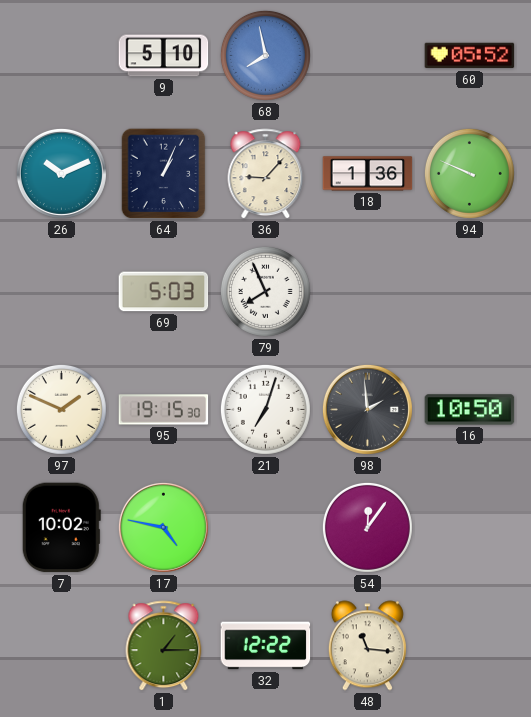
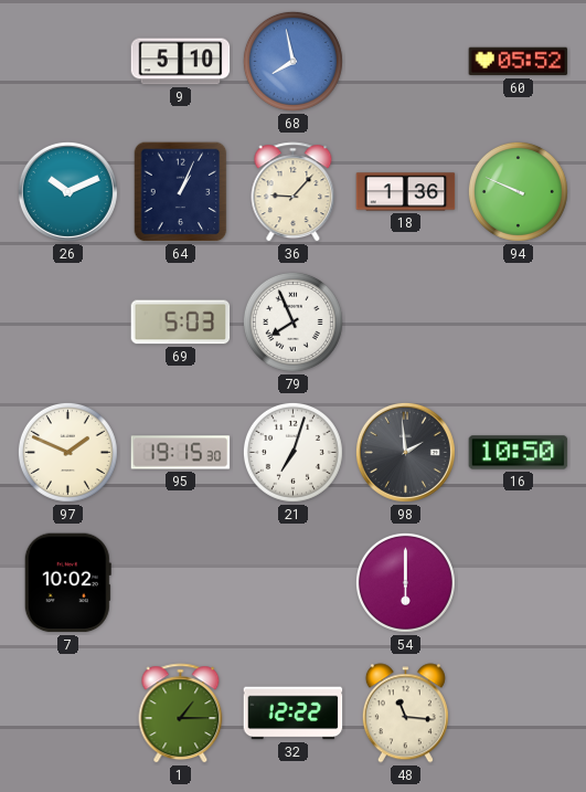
17: 4:47 -> none
54: 12:06 -> 6:00
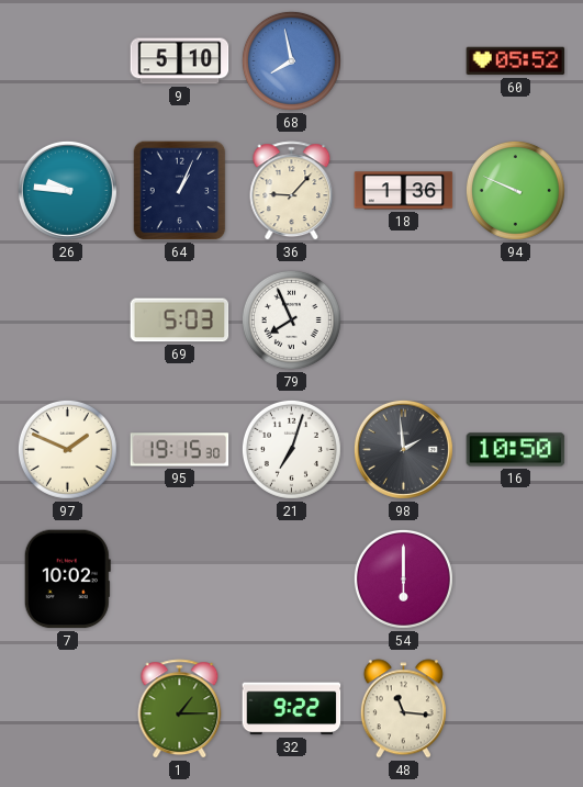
26: 10:11 -> 9:46
32: 12:22 -> 9:22
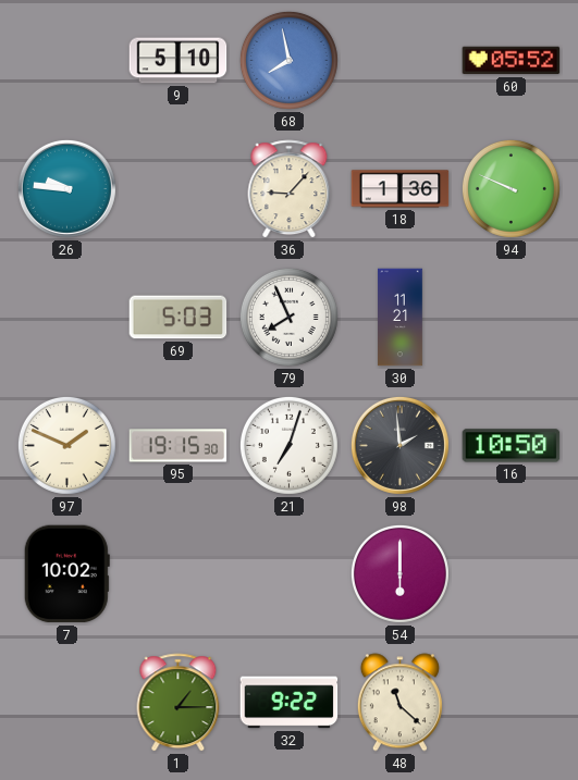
64: 1:04 -> none
30: none -> 11:21
48: 11:16 -> 11:22
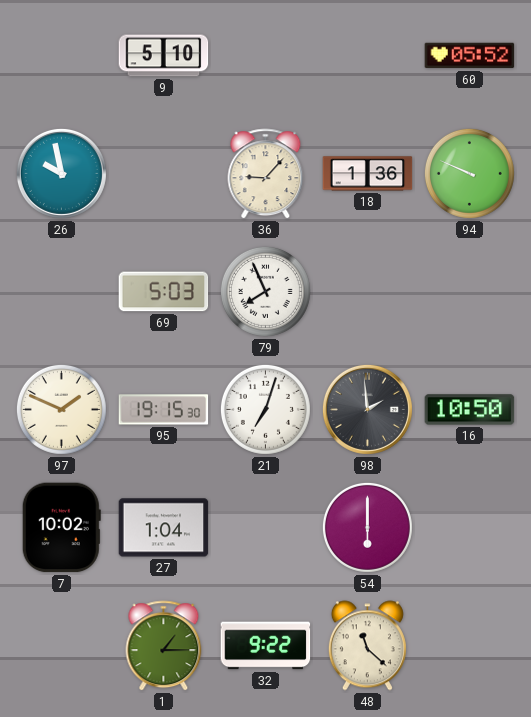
68: 7:58 -> none
26: 9:46 -> 9:58
30: 11:21 -> none
27: none -> 1:04
